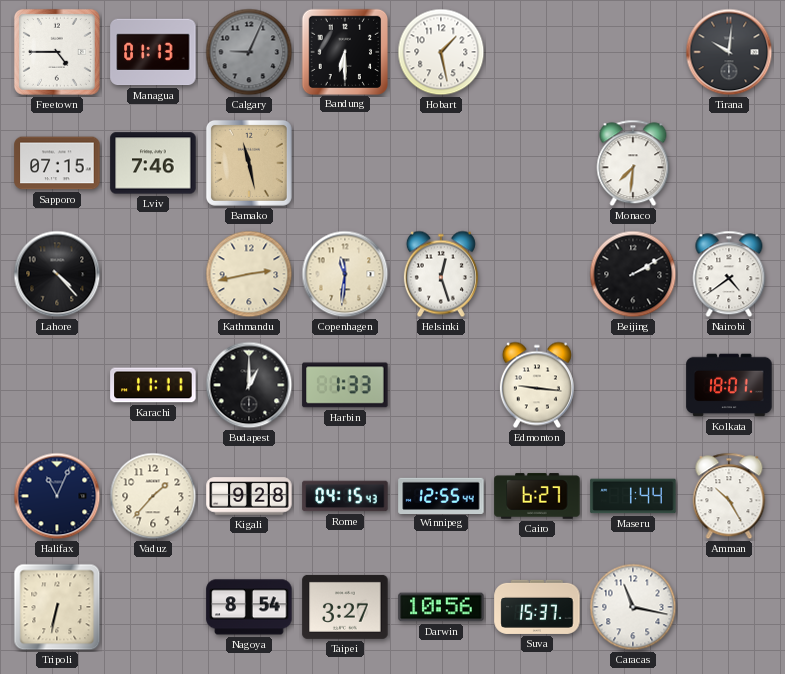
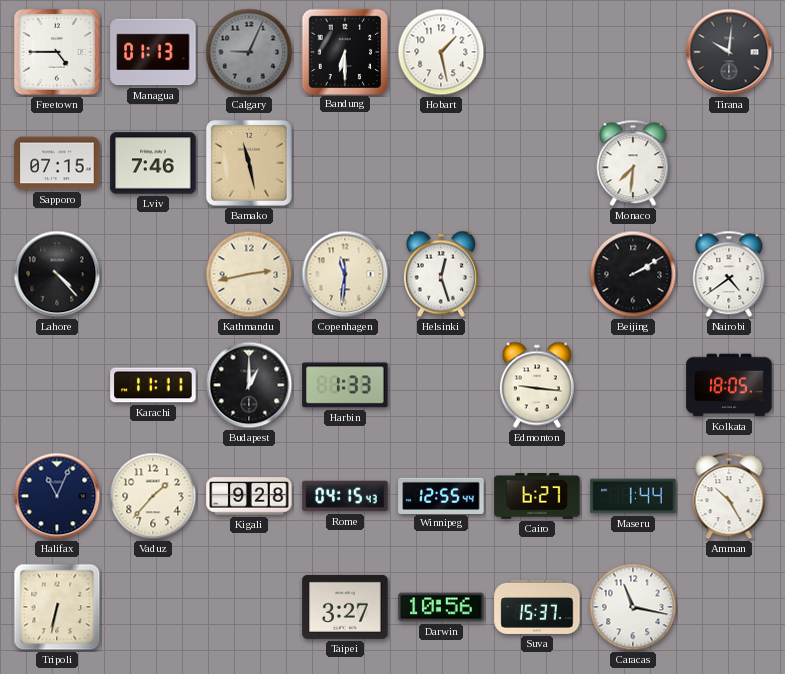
Kolkata: 18:01 -> 18:05
Nagoya: 8:54 -> none
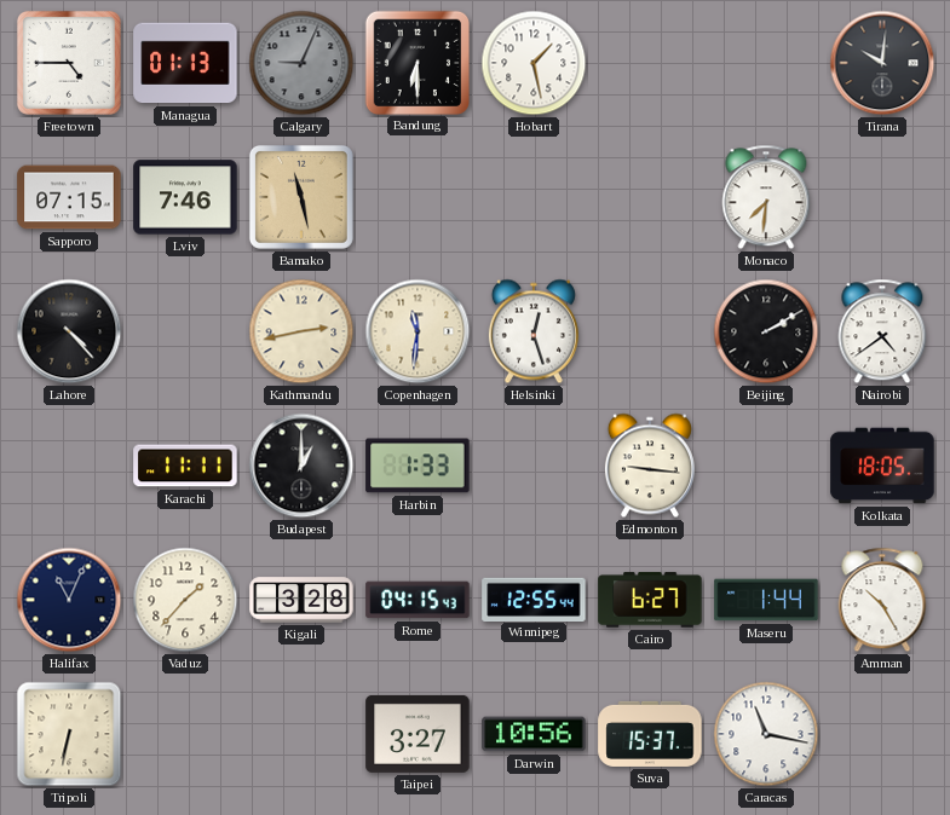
Kigali: 9:28 -> 3:28
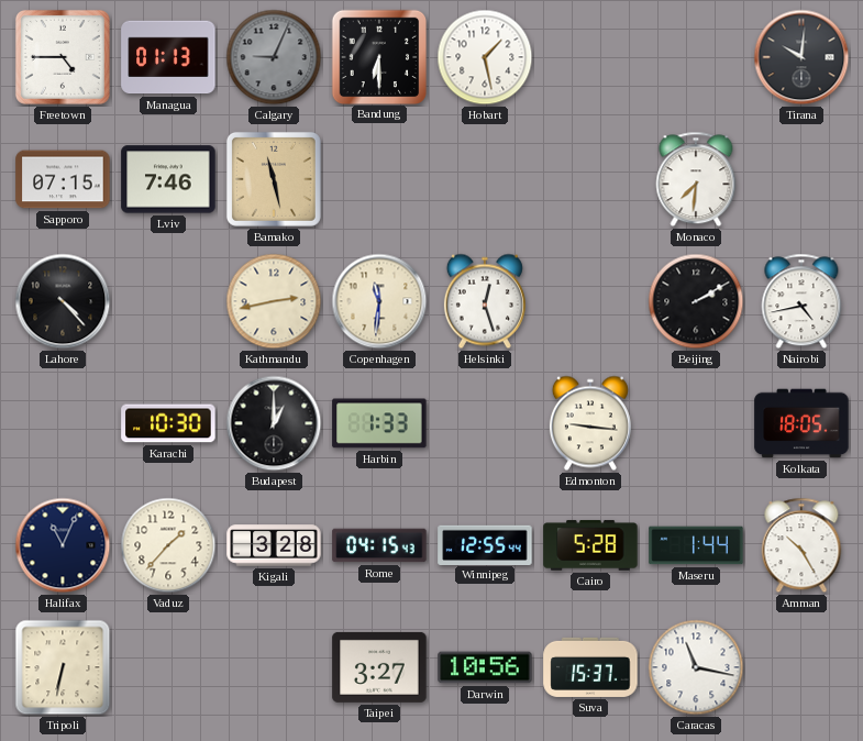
Nairobi: 4:39 -> 4:43
Karachi: 11:11 -> 10:30
Cairo: 6:27 -> 5:28
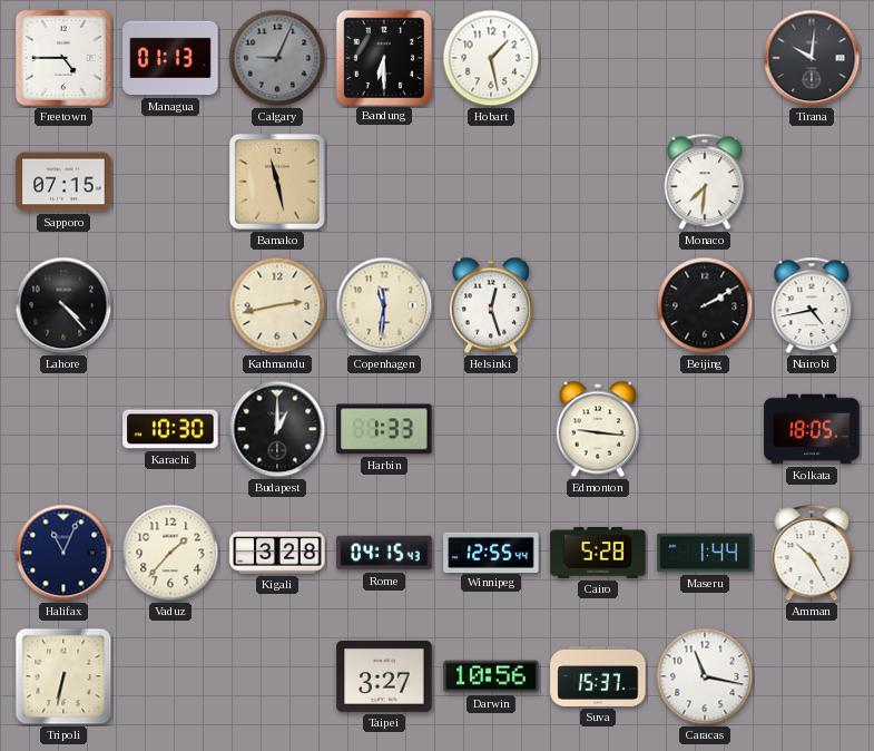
Lviv: 7:46 -> none
